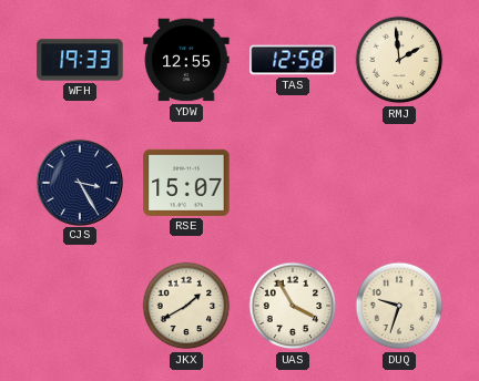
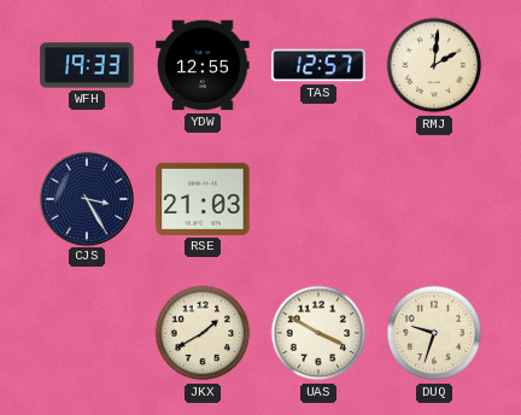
TAS: 12:58 -> 12:57
RMJ: 1:59 -> 2:01
RSE: 15:07 -> 21:03
UAS: 3:55 -> 3:50
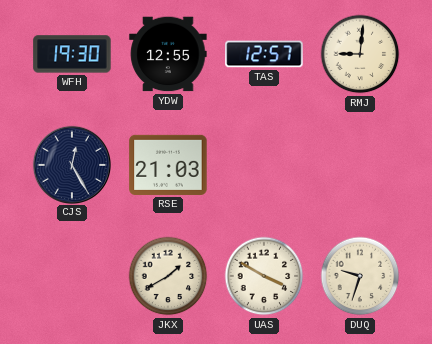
WFH: 19:33 -> 19:30
RMJ: 2:01 -> 9:01
CJS: 3:25 -> 12:25
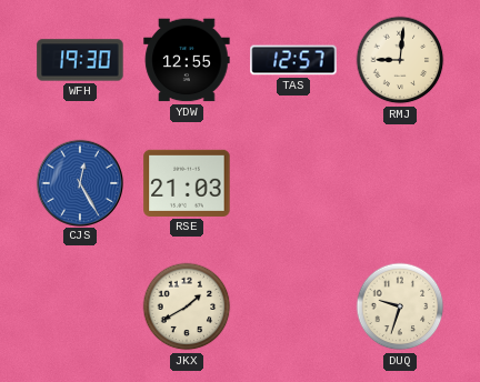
CJS dial: navy -> blue
UAS: 3:50 -> none
